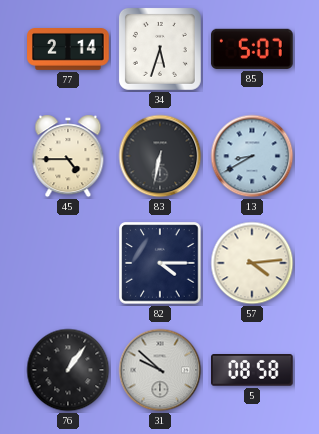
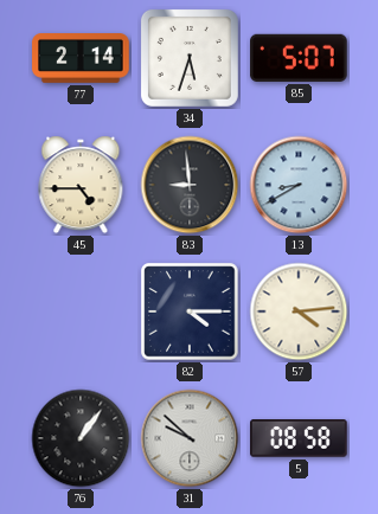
83: 6:32 -> 8:59
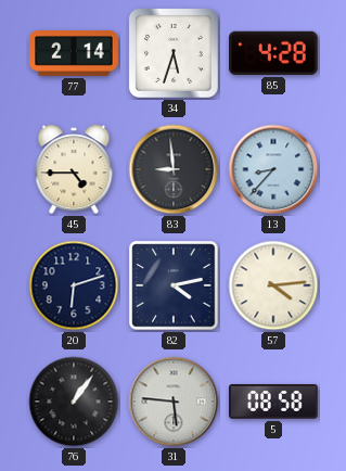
85: 5:07 -> 4:28
13: 8:40 -> 8:37
20: none -> 6:12
82: 4:15 -> 4:13
31: 9:52 -> 5:46
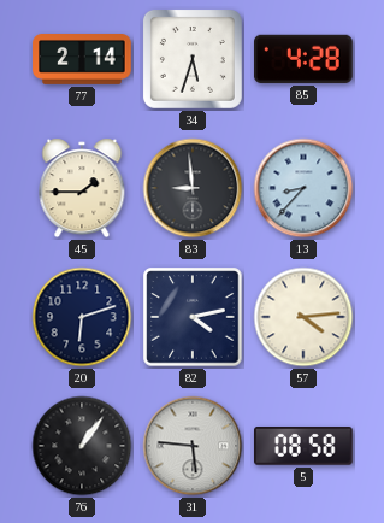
45: 4:45 -> 1:45
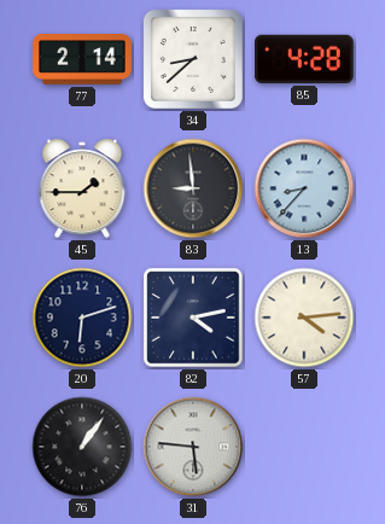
34: 5:33 -> 8:38
5: 08:58 -> none
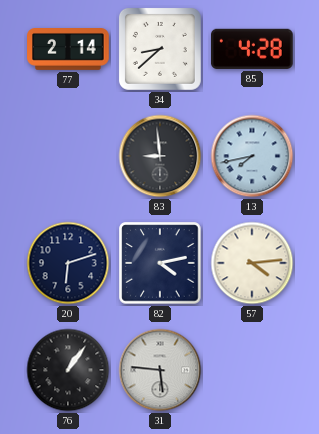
45: 1:45 -> none
13: 8:37 -> 7:43
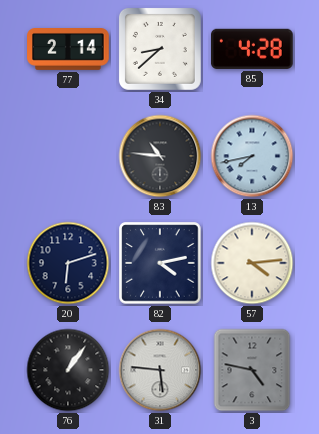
83: 8:59 -> 10:46
3: none -> 4:47
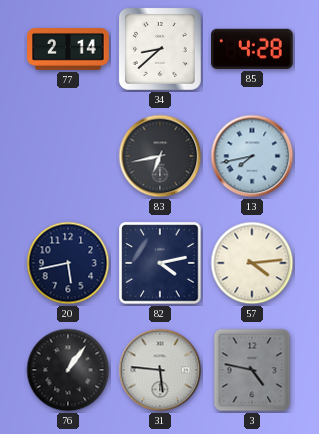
83: 10:46 -> 6:43
20: 6:12 -> 5:43
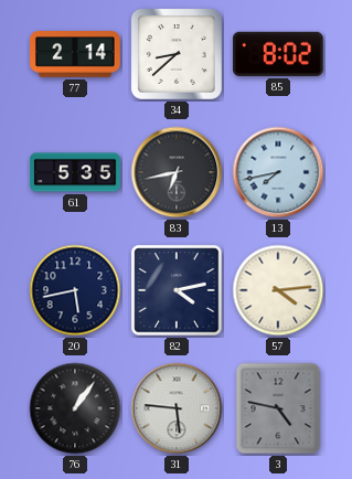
85: 4:28 -> 8:02
61: none -> 5:35
